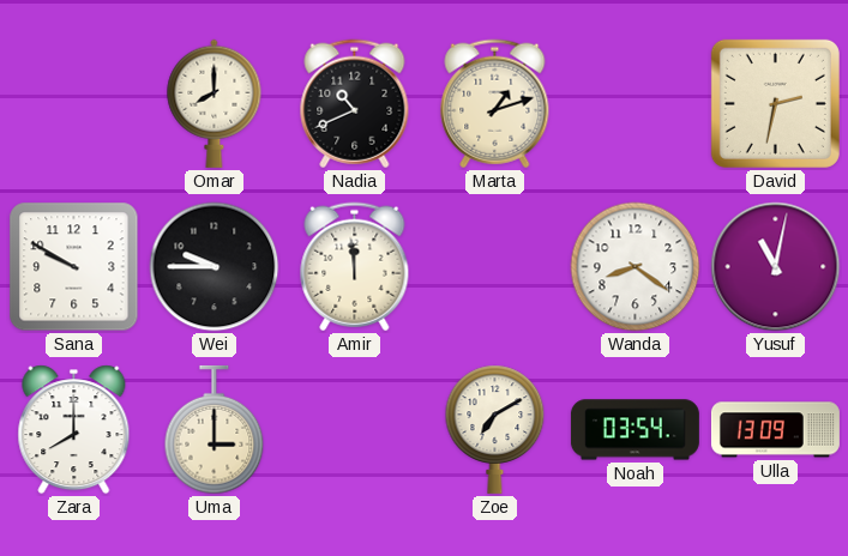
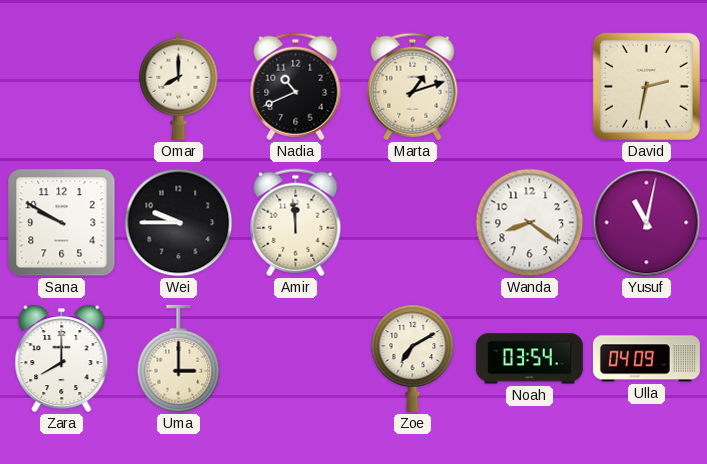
Ulla: 13:09 -> 04:09
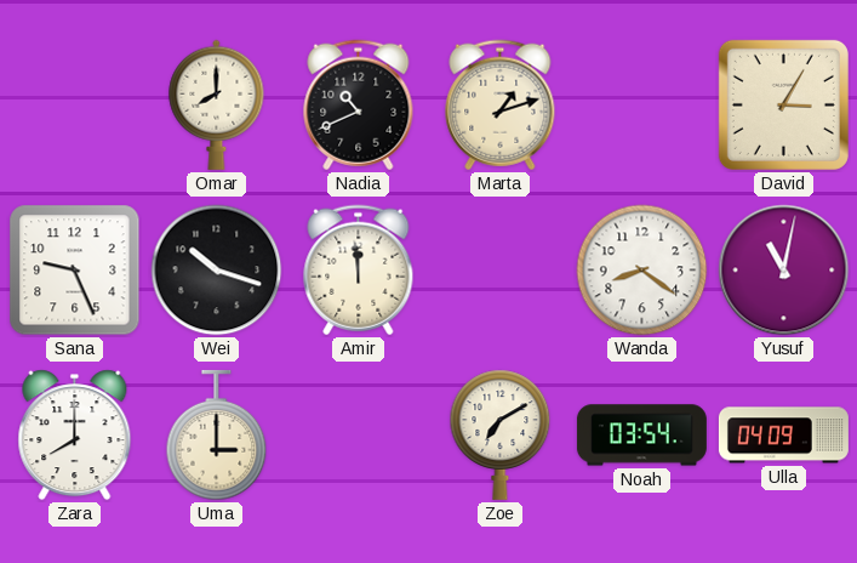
David: 2:32 -> 3:05
Sana: 9:50 -> 9:26
Wei: 9:45 -> 10:18
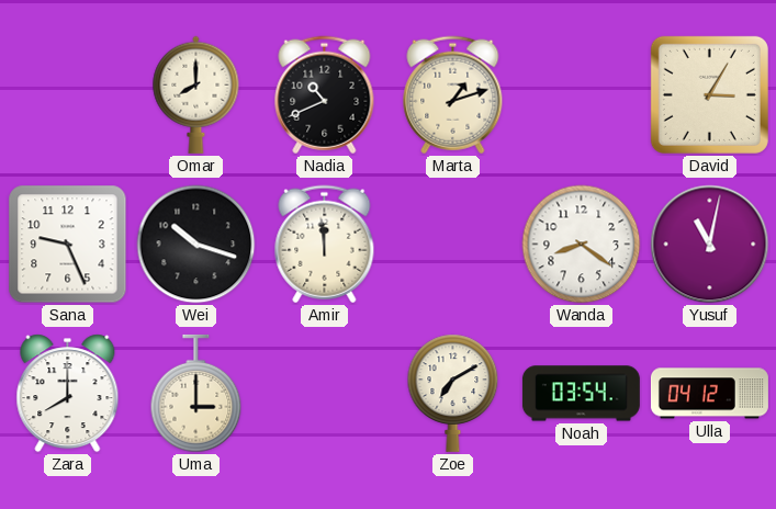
Ulla: 04:09 -> 04:12
